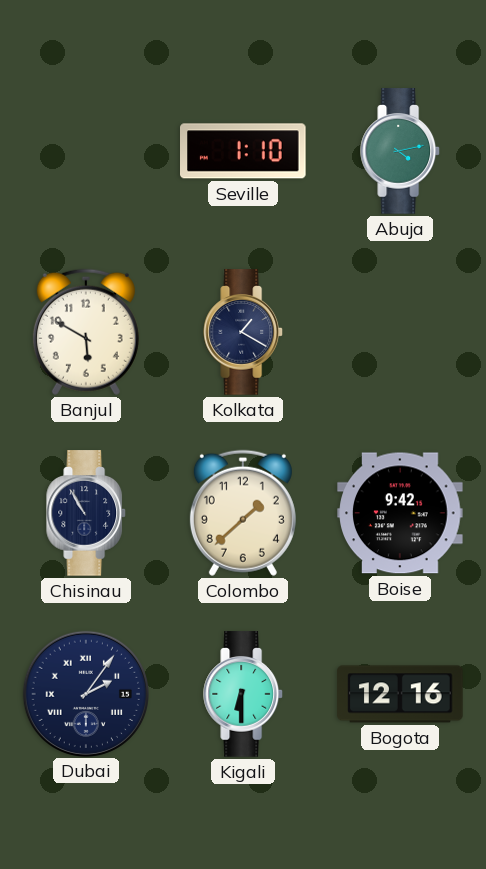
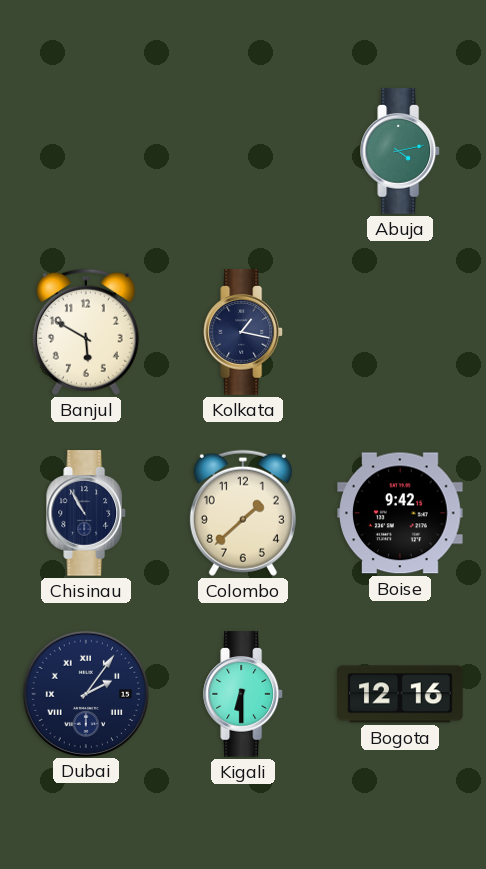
Seville: 1:10 -> none
Kolkata: 1:20 -> 1:17
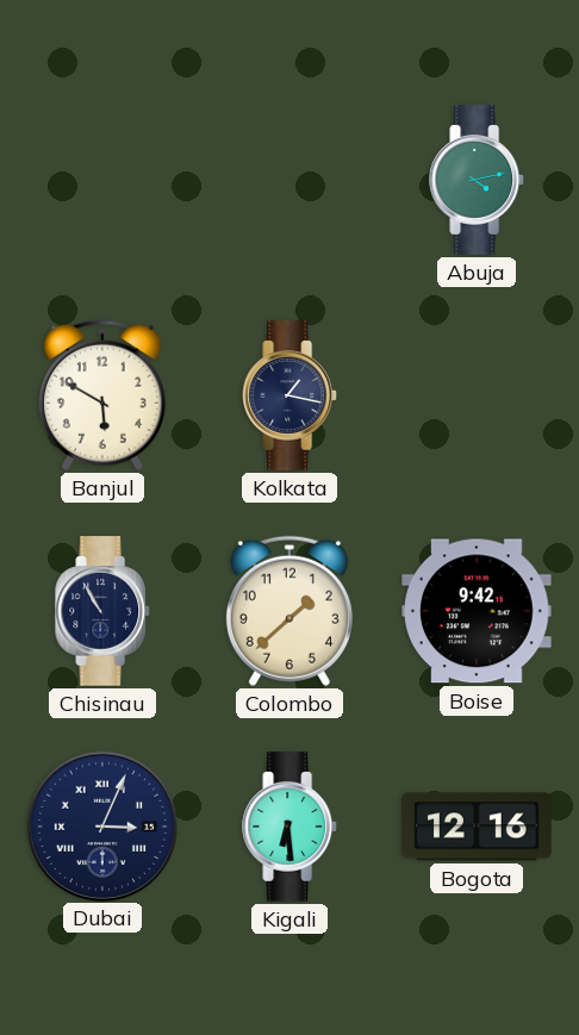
Dubai: 2:06 -> 3:04
Kigali: 6:30 -> 6:29
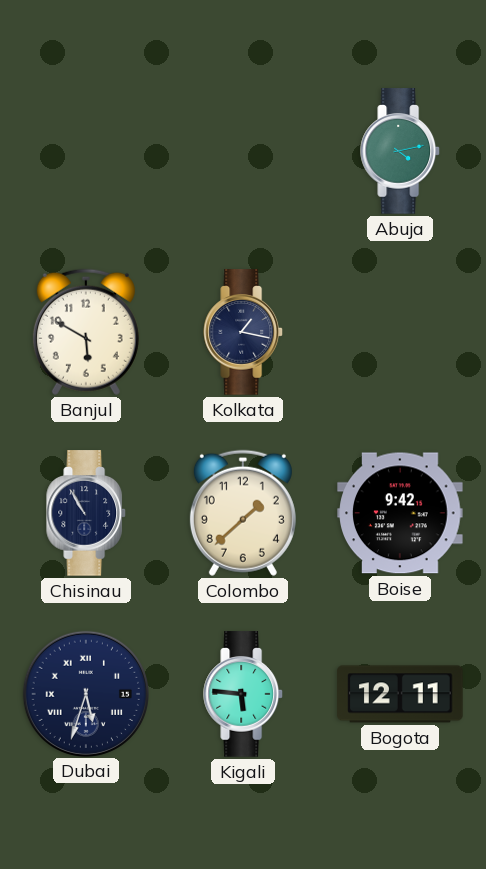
Dubai: 3:04 -> 5:33
Kigali: 6:29 -> 5:46
Bogota: 12:16 -> 12:11
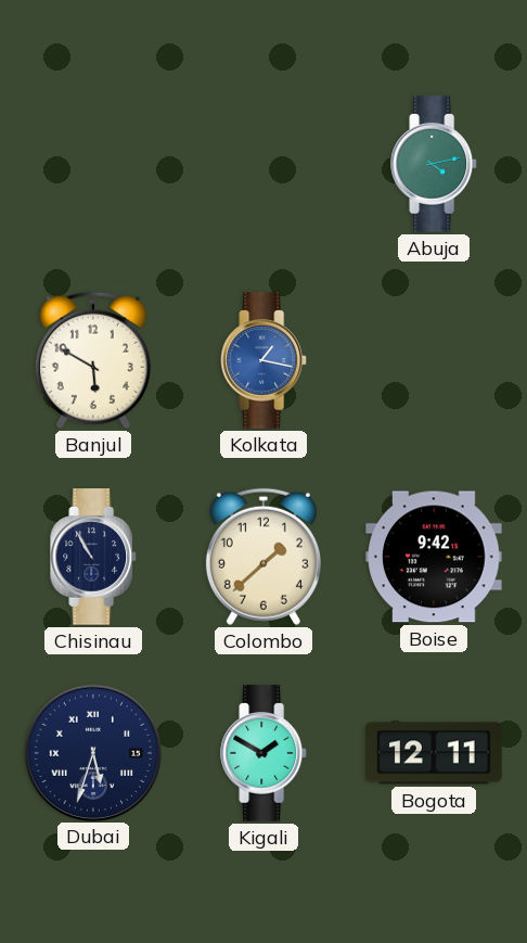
Kolkata dial: navy -> blue
Kigali: 5:46 -> 1:50
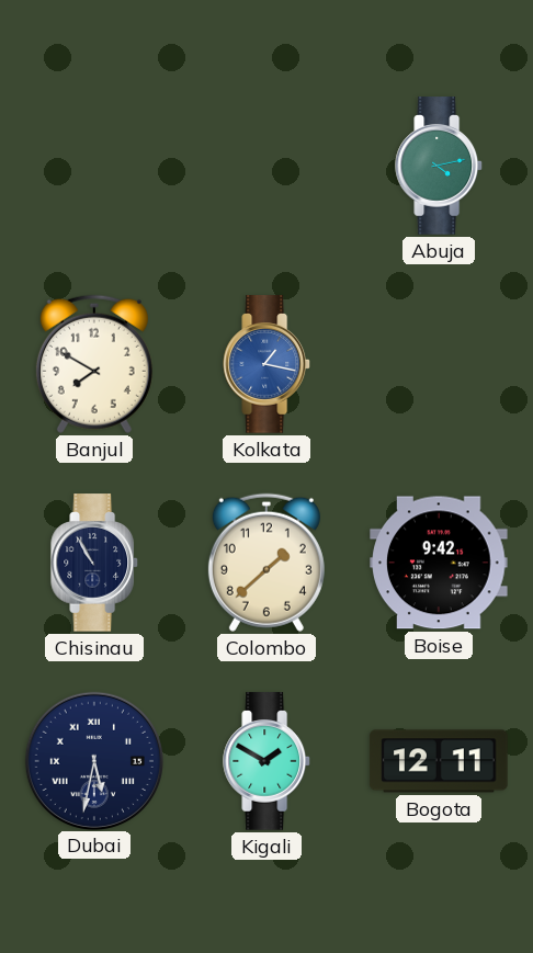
Banjul: 5:50 -> 7:50
Dubai: 5:33 -> 5:32
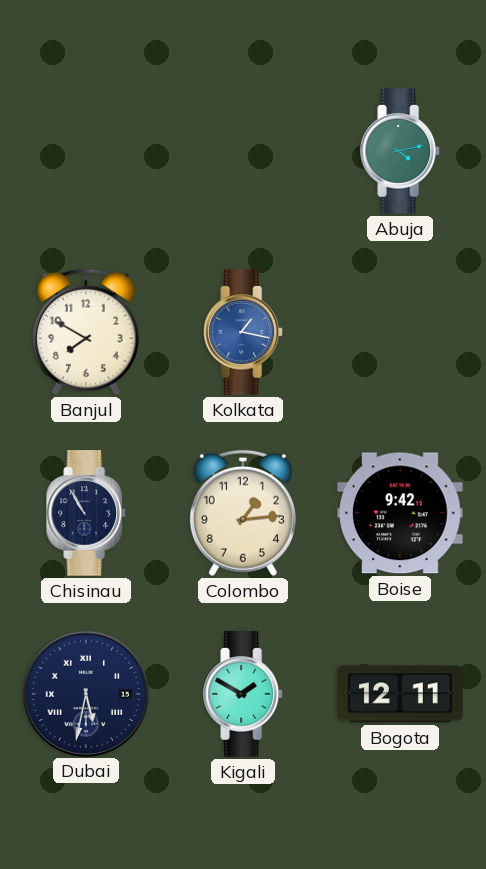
Colombo: 1:38 -> 1:14
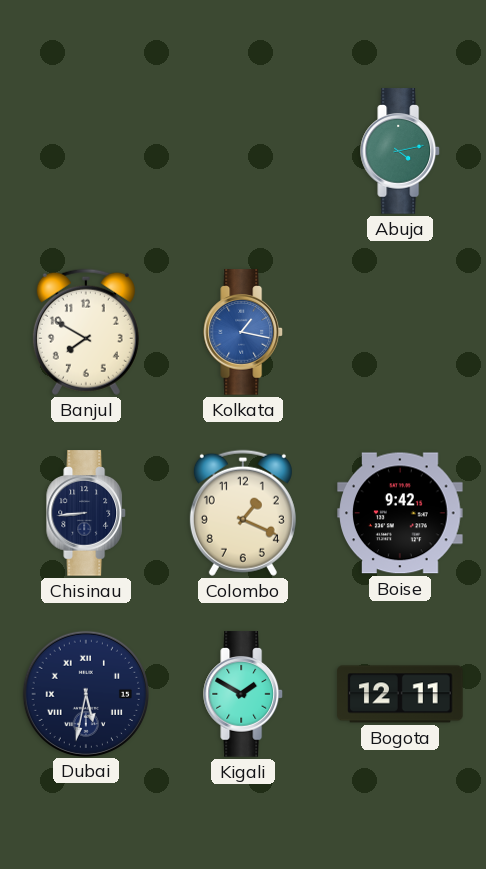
Chisinau: 10:55 -> 8:44
Colombo: 1:14 -> 1:19
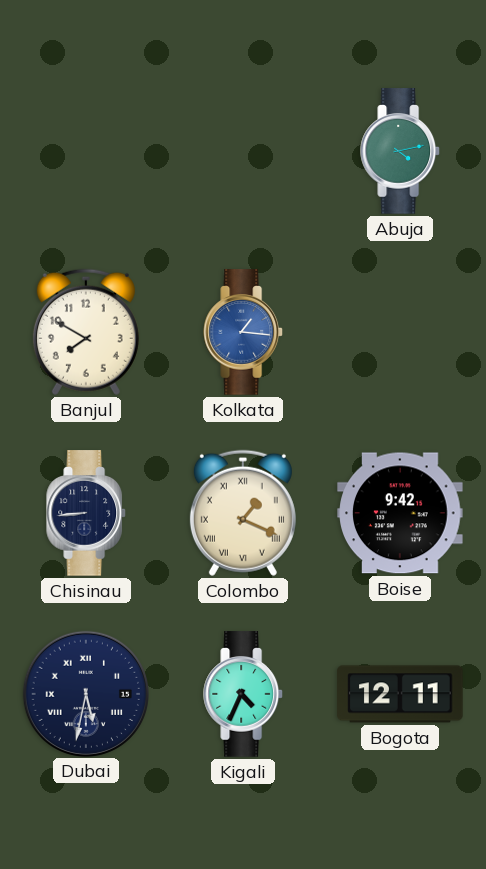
Kolkata: 1:17 -> 1:16
Colombo numerals: Arabic -> Roman
Kigali: 1:50 -> 4:34
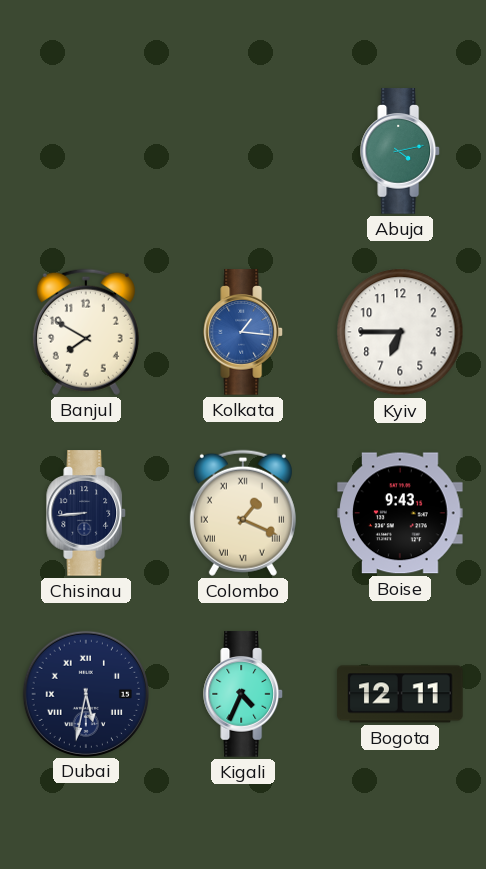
Kyiv: none -> 6:45
Boise: 9:42 -> 9:43
